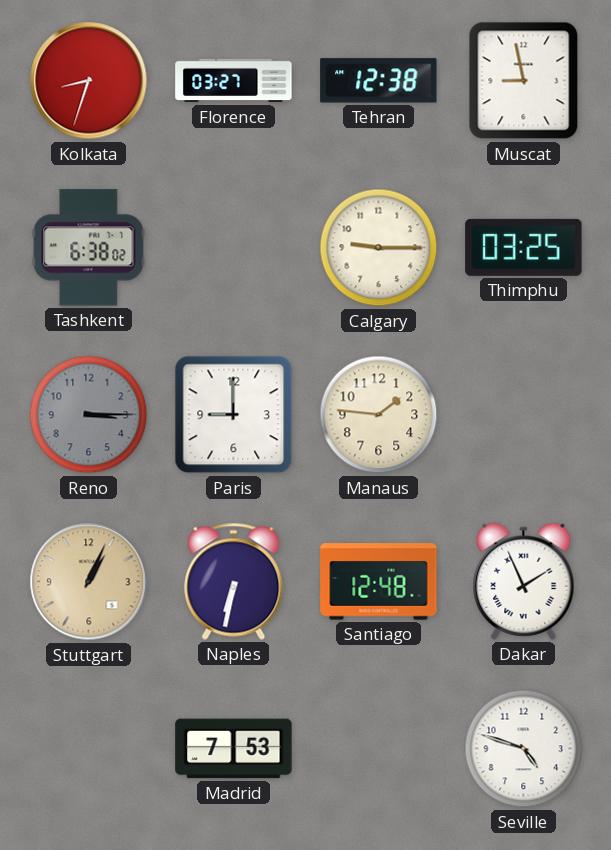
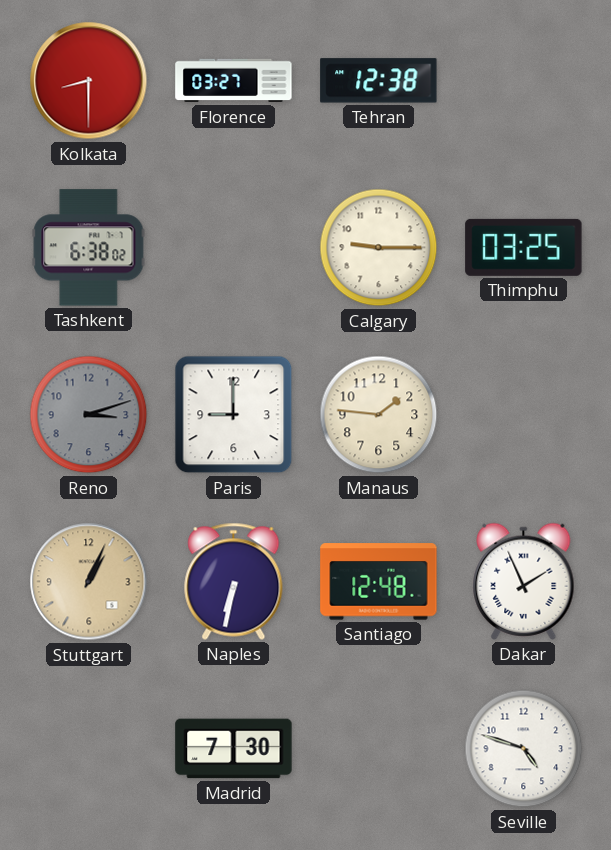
Kolkata: 8:33 -> 8:30
Muscat: 8:58 -> none
Reno: 3:15 -> 3:12
Madrid: 7:53 -> 7:30
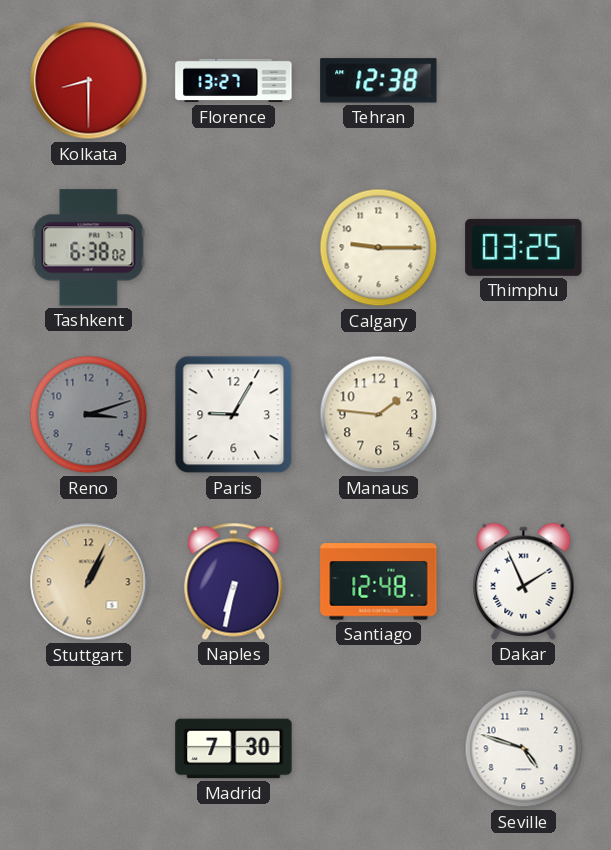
Florence: 03:27 -> 13:27
Paris: 9:00 -> 9:05
